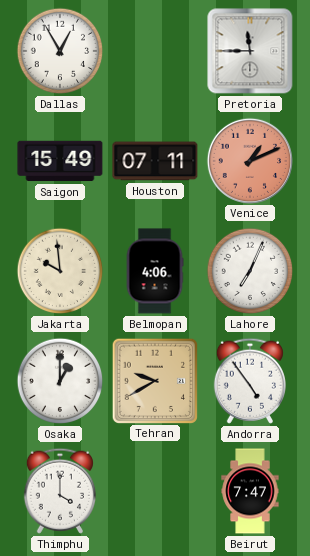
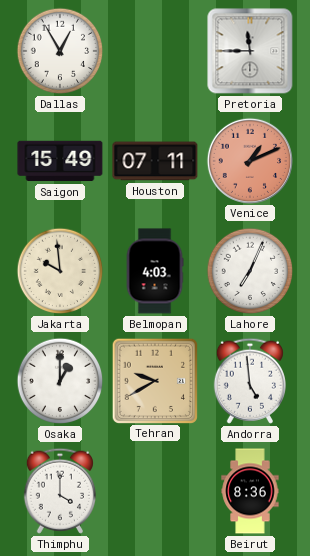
Belmopan: 4:06 -> 4:03
Andorra: 4:54 -> 4:59
Beirut: 7:47 -> 8:36
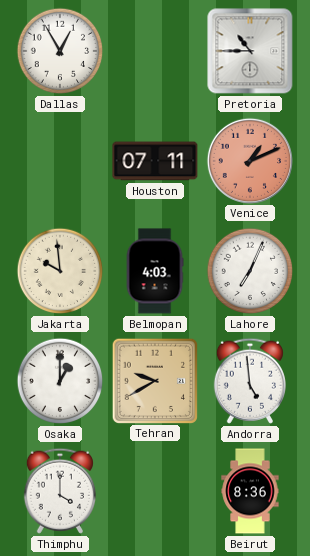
Pretoria: 11:45 -> 10:45
Saigon: 15:49 -> none
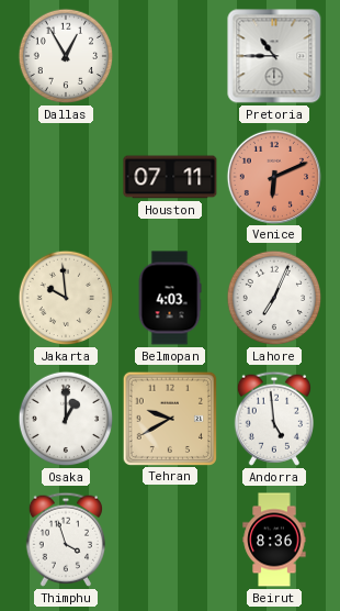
Venice: 1:11 -> 6:11
Thimphu: 4:00 -> 3:57
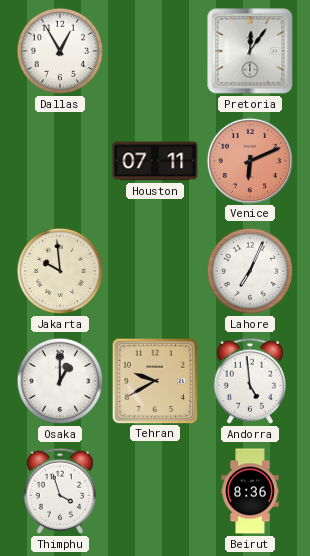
Pretoria: 10:45 -> 12:06
Belmopan: 4:03 -> none
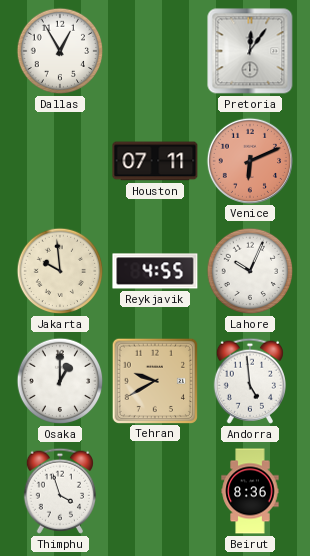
Reykjavik: none -> 4:55
Lahore: 7:04 -> 10:04
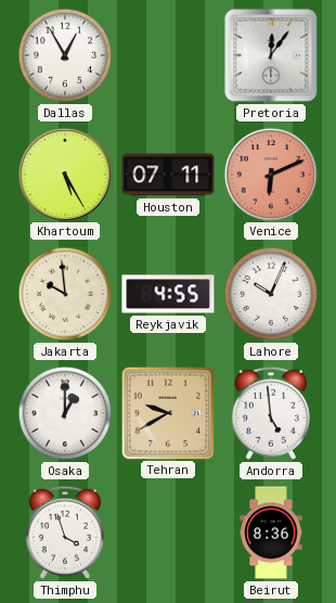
Khartoum: none -> 5:25
